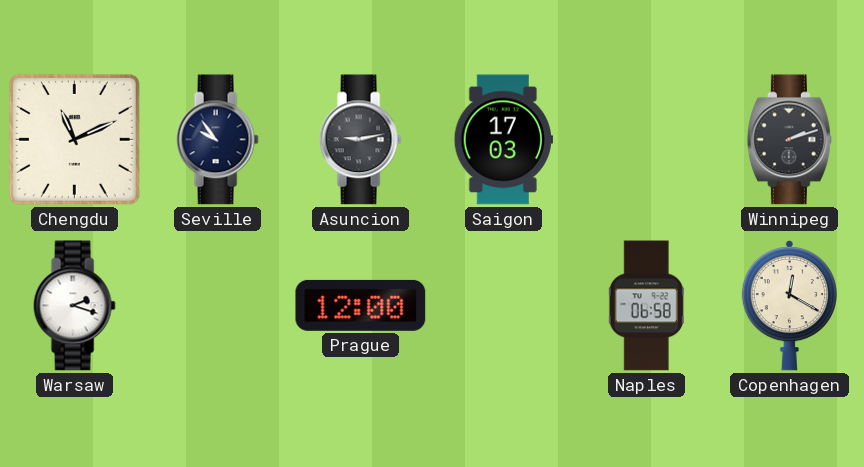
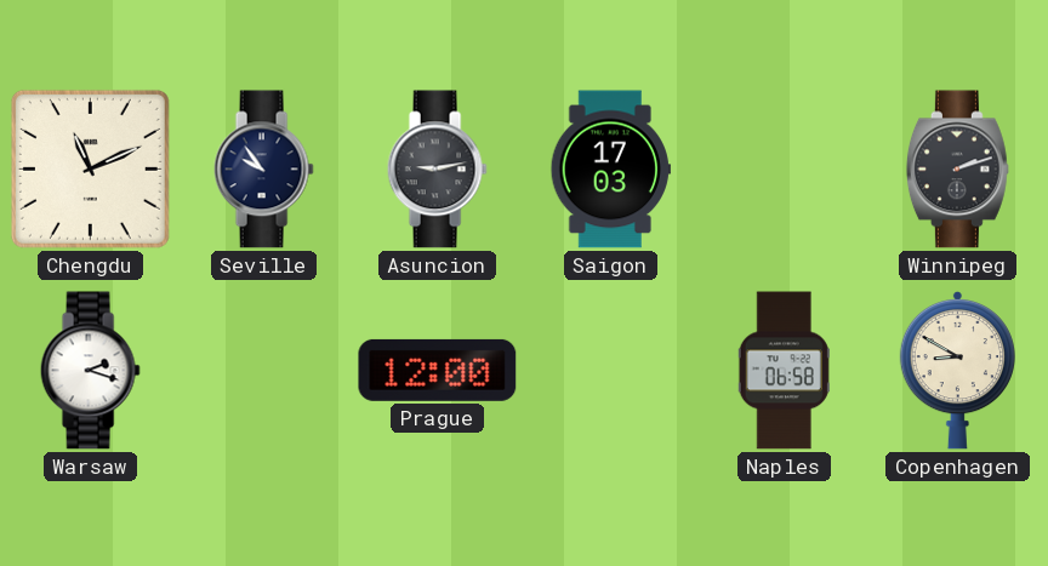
Copenhagen: 12:20 -> 8:50
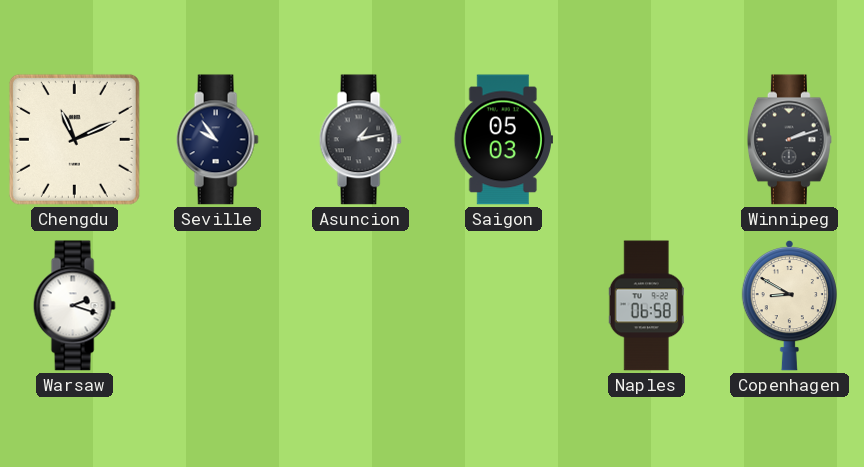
Asuncion: 9:13 -> 1:13
Saigon: 17:03 -> 05:03
Prague: 12:00 -> none
